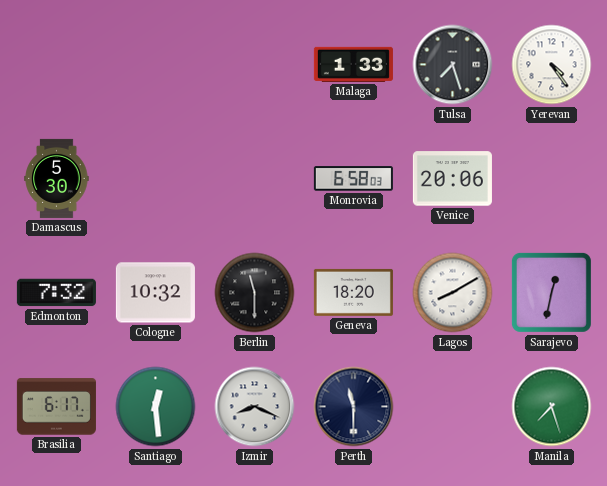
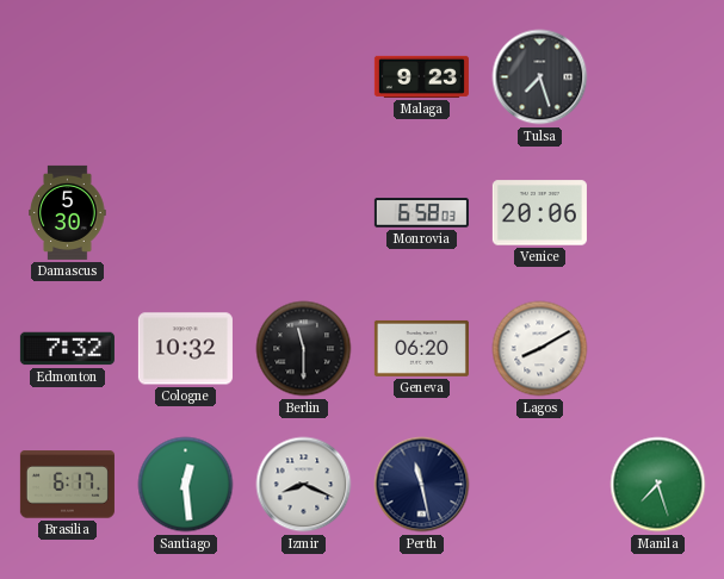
Malaga: 1:33 -> 9:23
Yerevan: 4:24 -> none
Geneva: 18:20 -> 06:20
Sarajevo: 12:32 -> none
Perth: 11:30 -> 11:28
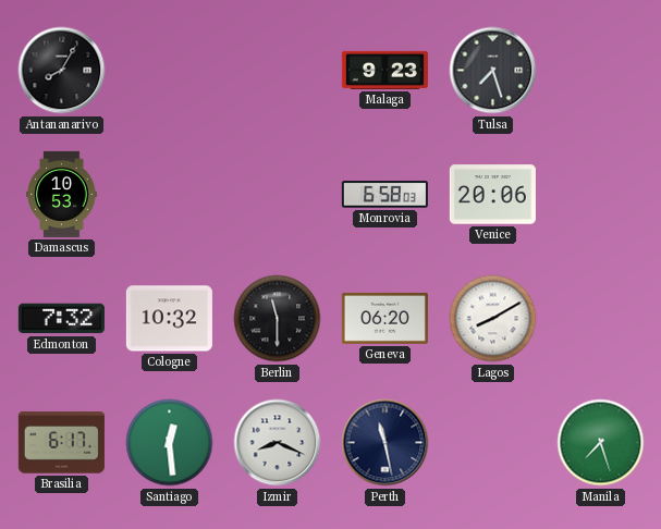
Antananarivo: none -> 8:05
Damascus: 5:30 -> 10:53
